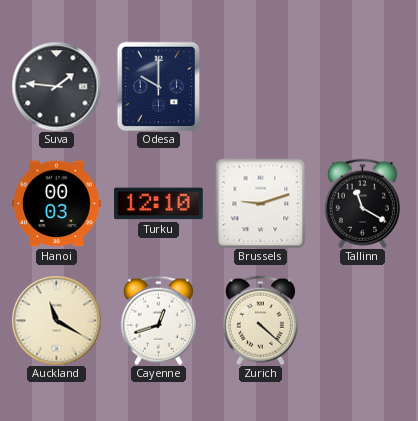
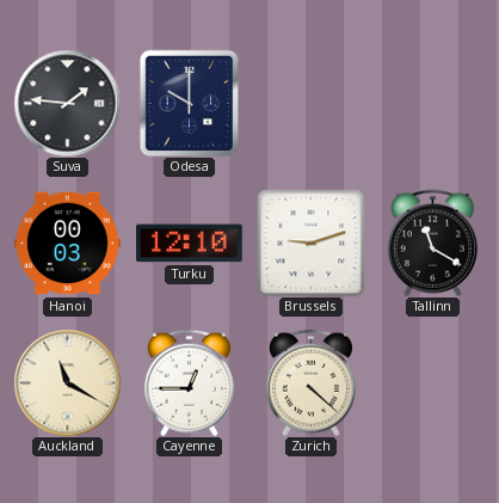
Cayenne: 12:42 -> 12:45
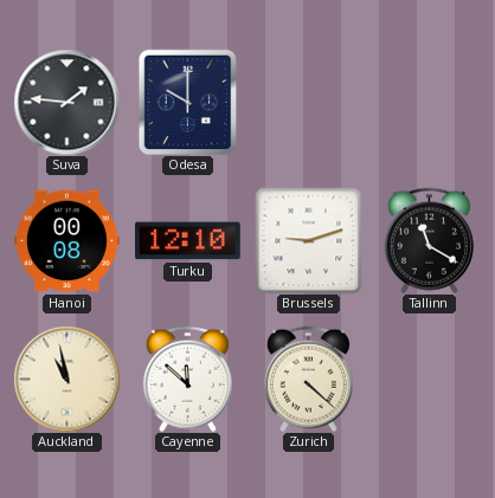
Hanoi: 00:03 -> 00:08
Auckland: 11:20 -> 10:58
Cayenne: 12:45 -> 11:52
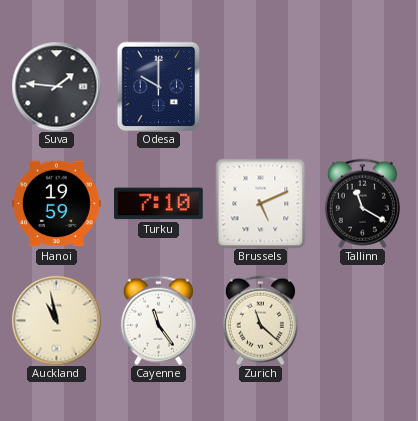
Hanoi: 00:08 -> 19:59
Turku: 12:10 -> 7:10
Brussels: 9:12 -> 5:11
Cayenne: 11:52 -> 11:24
Zurich: 4:22 -> 11:22
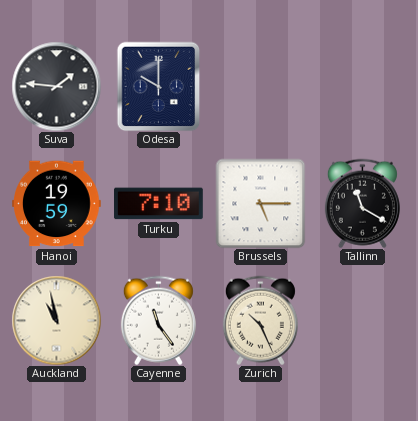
Brussels: 5:11 -> 5:15
Zurich: 11:22 -> 10:26
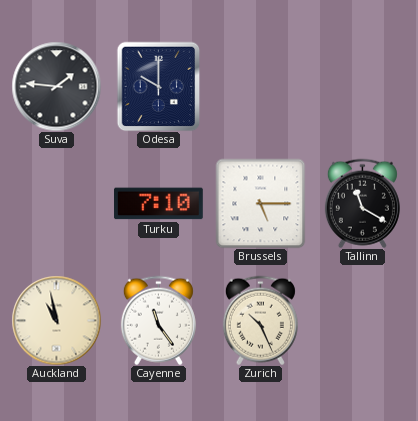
Hanoi: 19:59 -> none
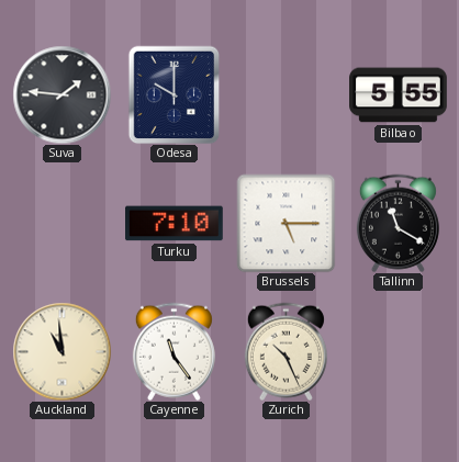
Bilbao: none -> 5:55
Auckland: 10:58 -> 10:59
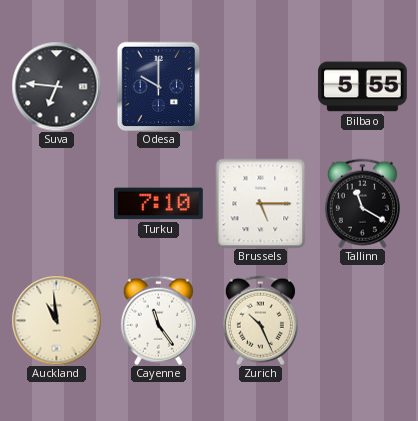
Suva: 1:46 -> 6:46
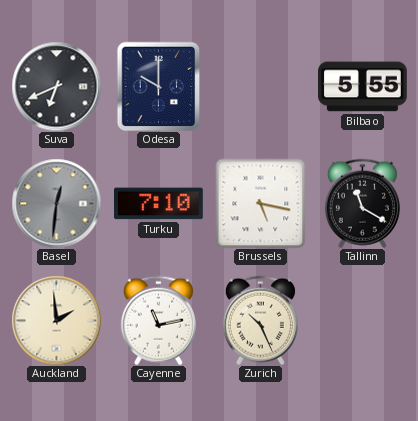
Suva: 6:46 -> 6:41
Basel: none -> 12:31
Brussels: 5:15 -> 5:17
Auckland: 10:59 -> 1:59
Cayenne: 11:24 -> 11:13
